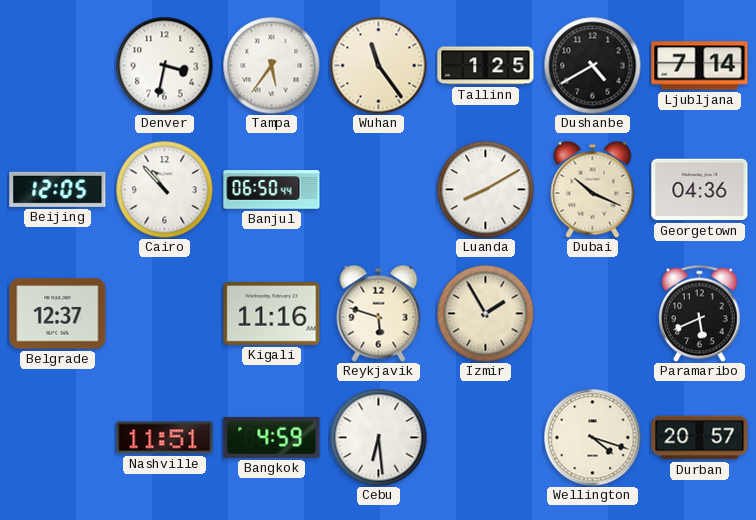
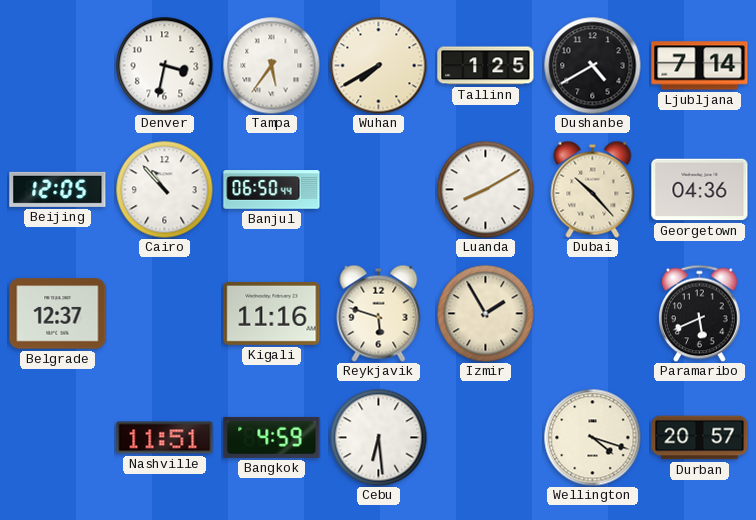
Wuhan: 11:24 -> 7:40
Dubai: 10:19 -> 10:23
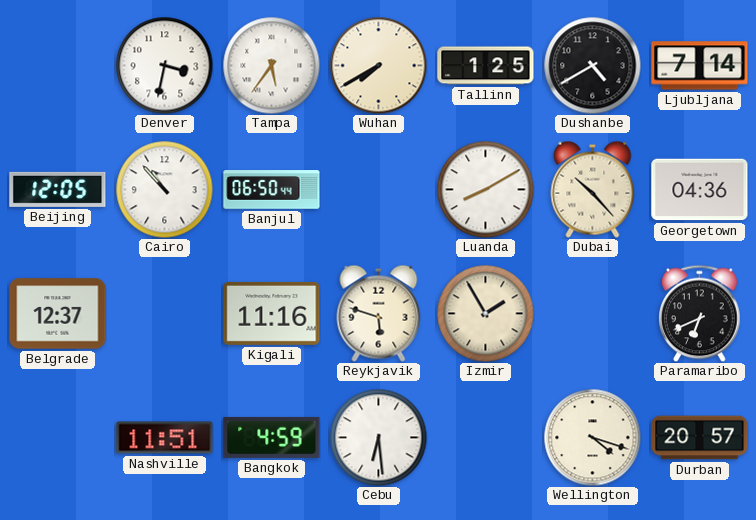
Paramaribo: 5:41 -> 6:41
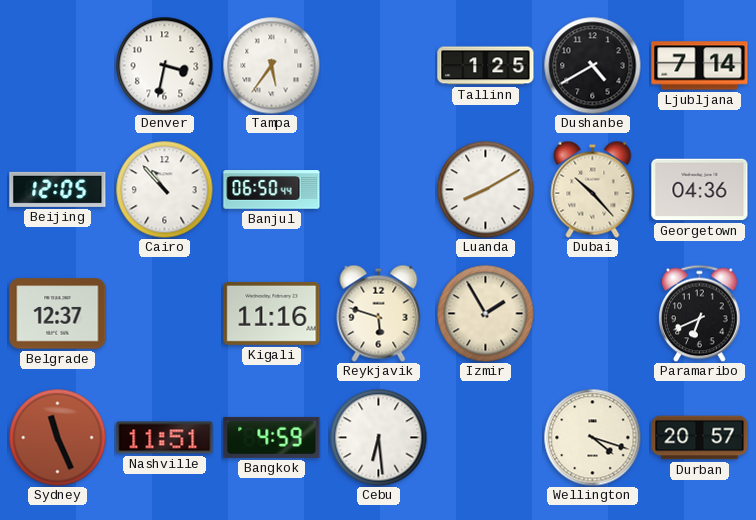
Wuhan: 7:40 -> none
Sydney: none -> 11:26
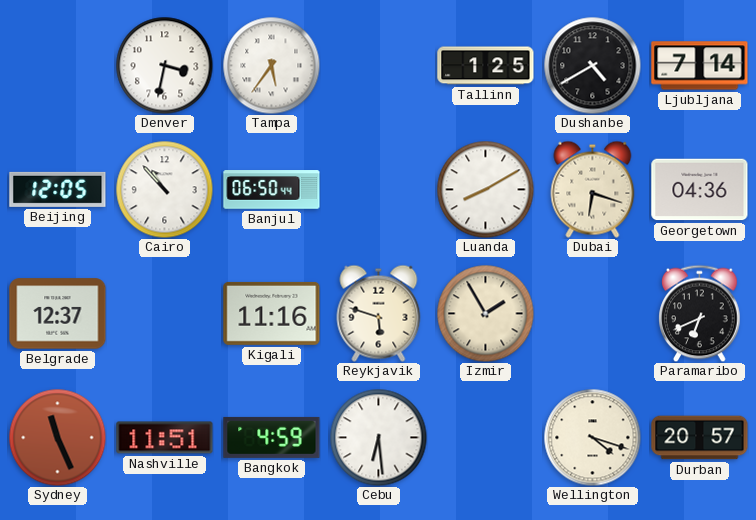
Dubai: 10:23 -> 6:18
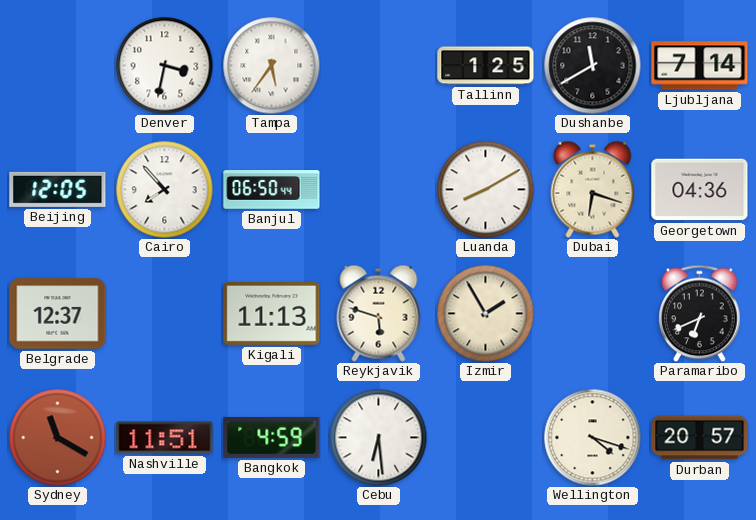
Dushanbe: 4:40 -> 11:40
Cairo: 10:53 -> 7:53
Kigali: 11:16 -> 11:13
Sydney: 11:26 -> 11:20
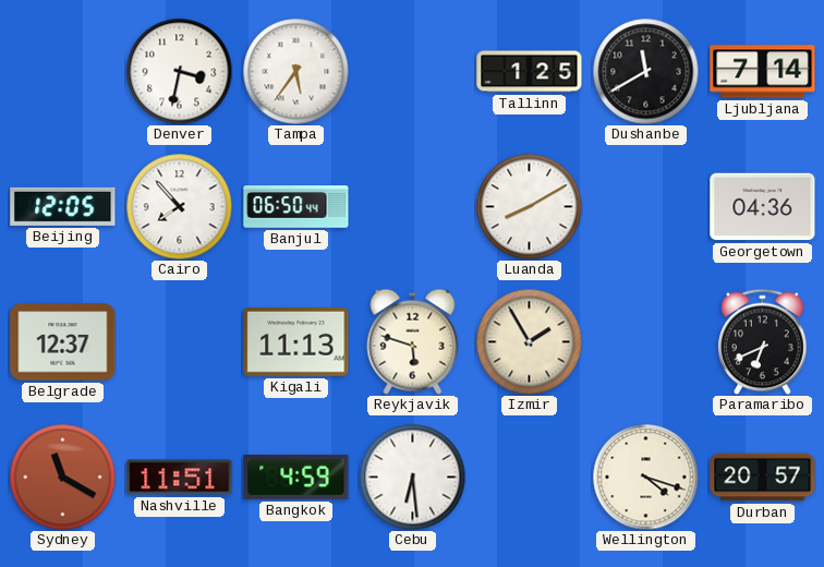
Dubai: 6:18 -> none
